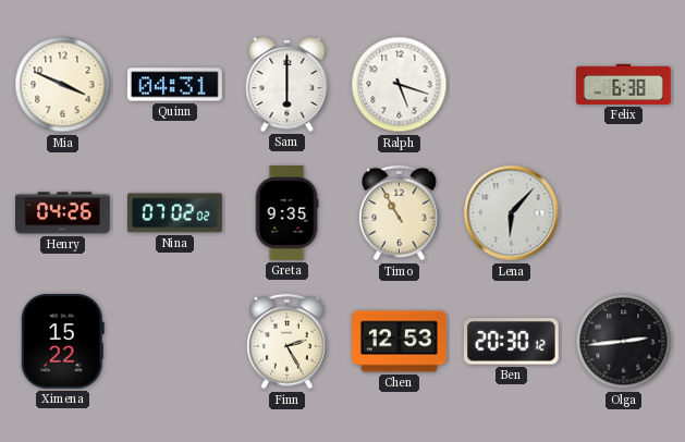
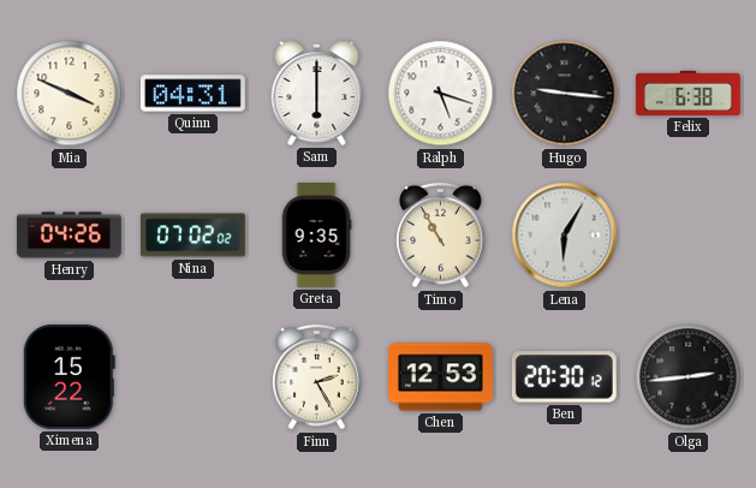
Hugo: none -> 9:16
Lena: 6:07 -> 6:05
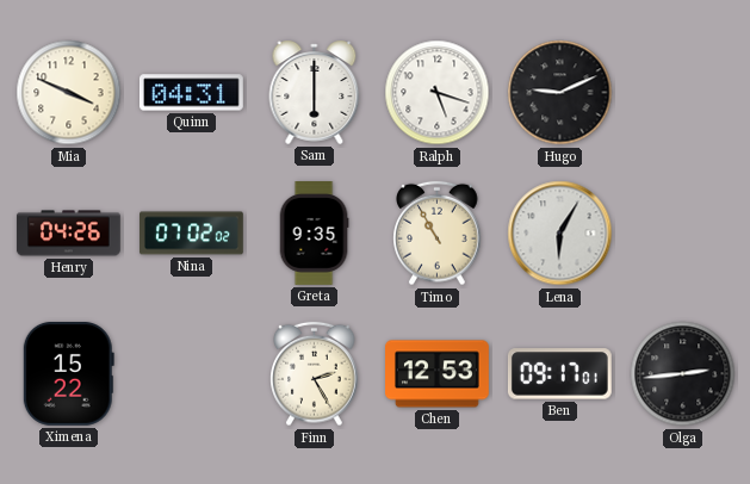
Hugo: 9:16 -> 9:11
Felix: 6:38 -> none
Ben: 20:30 -> 09:17
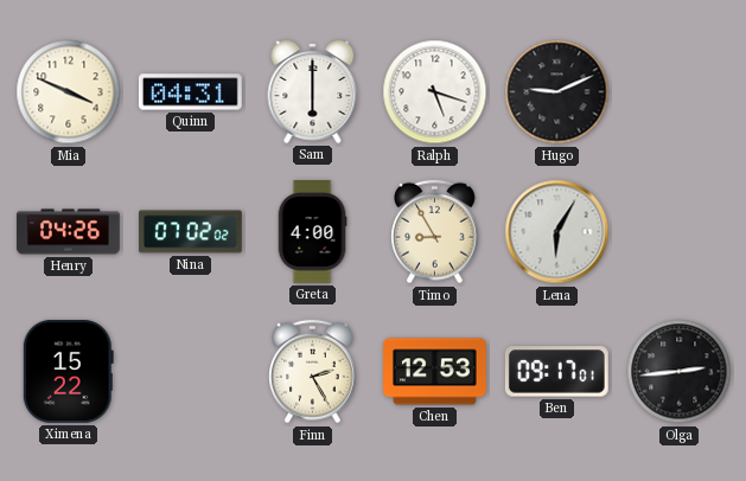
Greta: 9:35 -> 4:00
Timo: 10:55 -> 8:55
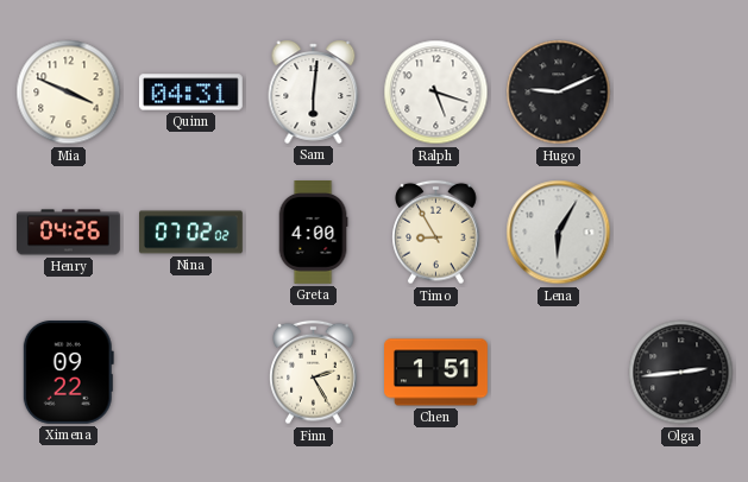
Sam: 6:00 -> 6:01
Ximena: 15:22 -> 09:22
Chen: 12:53 -> 1:51
Ben: 09:17 -> none
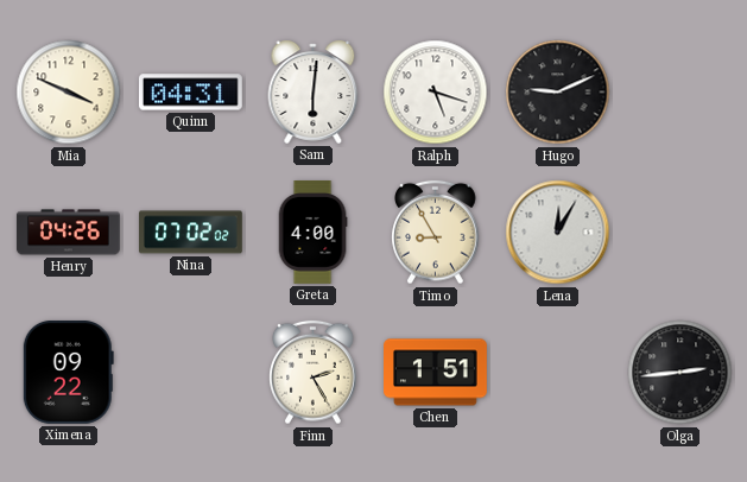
Lena: 6:05 -> 12:05
